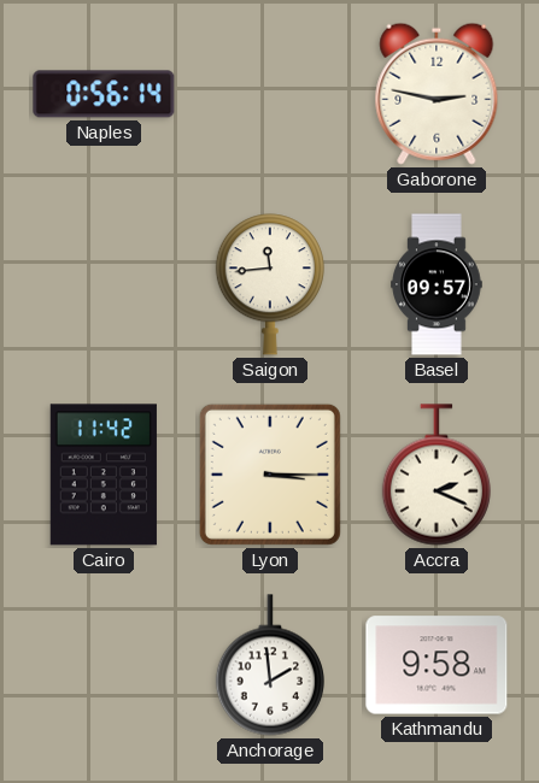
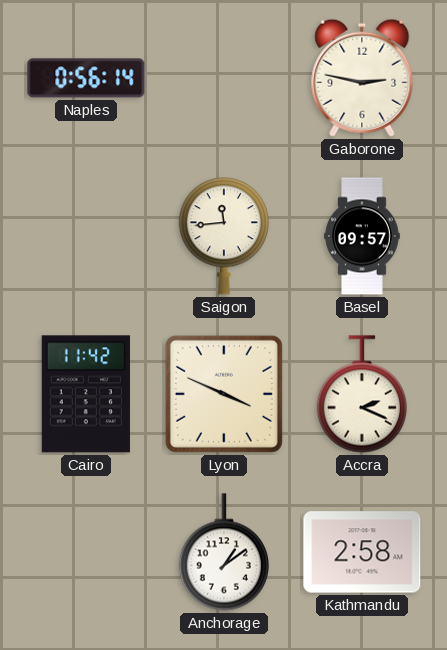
Lyon: 3:15 -> 3:49
Anchorage: 1:59 -> 1:09
Kathmandu: 9:58 -> 2:58
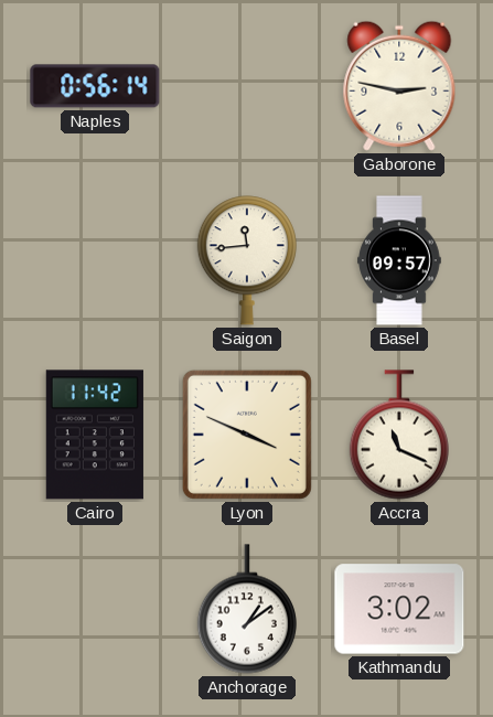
Accra: 2:19 -> 11:19
Kathmandu: 2:58 -> 3:02
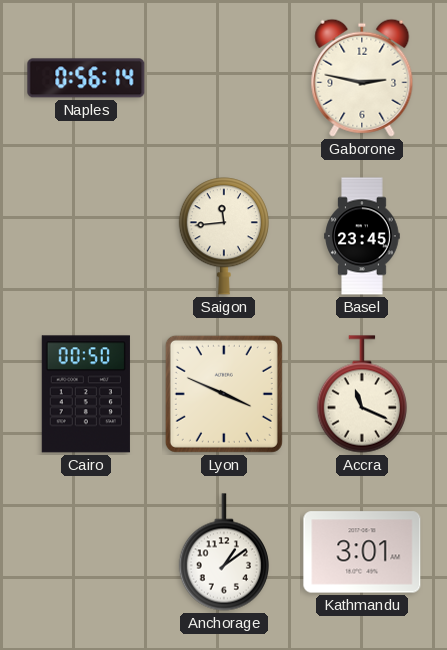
Basel: 09:57 -> 23:45
Cairo: 11:42 -> 00:50
Kathmandu: 3:02 -> 3:01
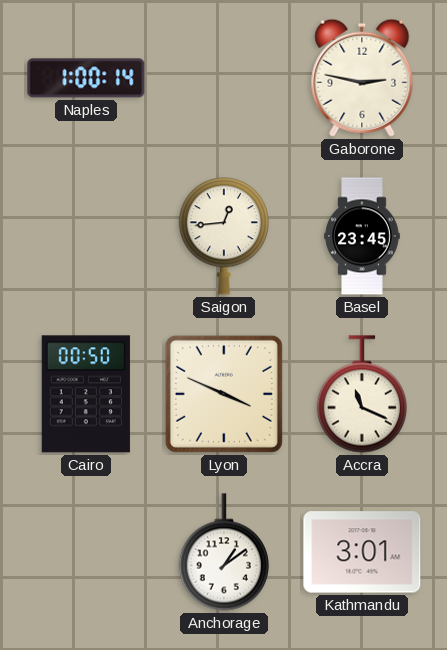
Naples: 0:56 -> 1:00
Saigon: 11:44 -> 12:44
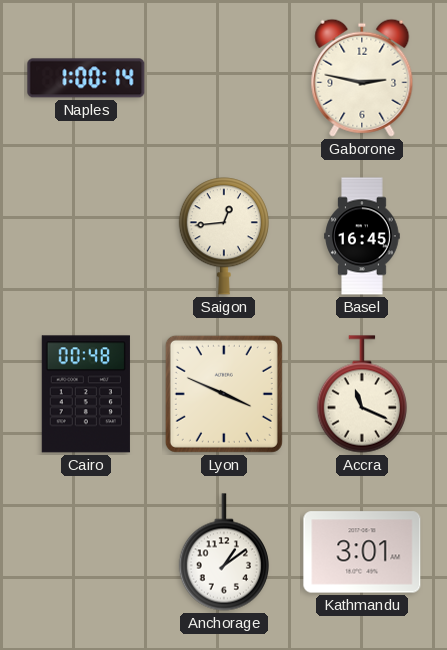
Basel: 23:45 -> 16:45
Cairo: 00:50 -> 00:48
